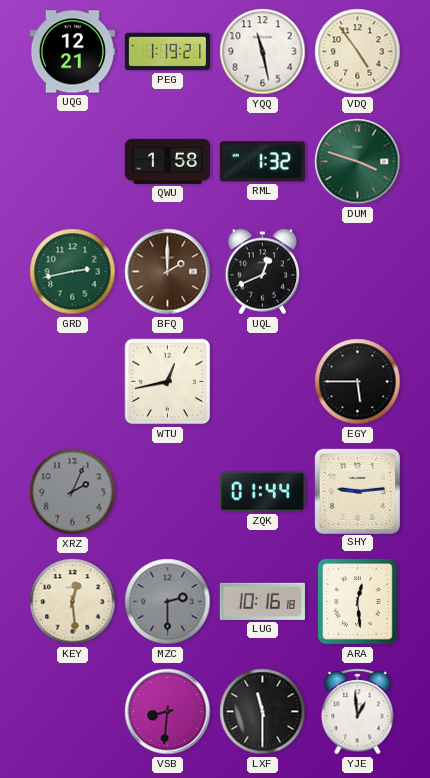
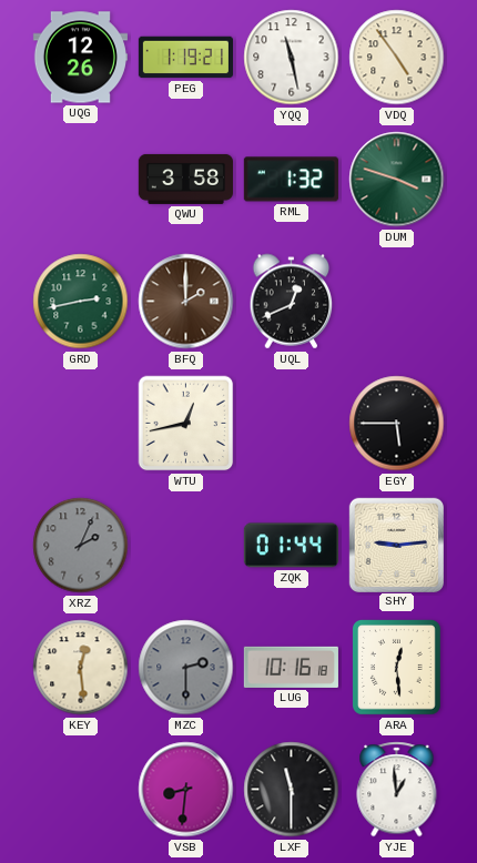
UQG: 12:21 -> 12:26
QWU: 1:58 -> 3:58
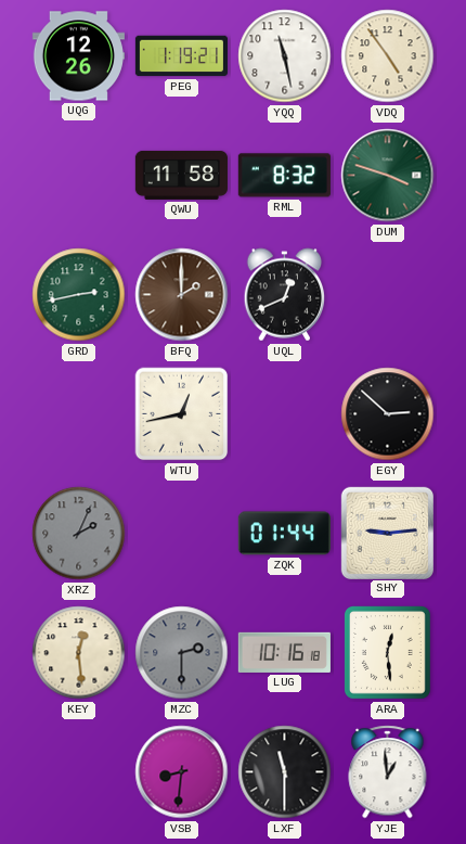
QWU: 3:58 -> 11:58
RML: 1:32 -> 8:32
EGY: 5:45 -> 2:52
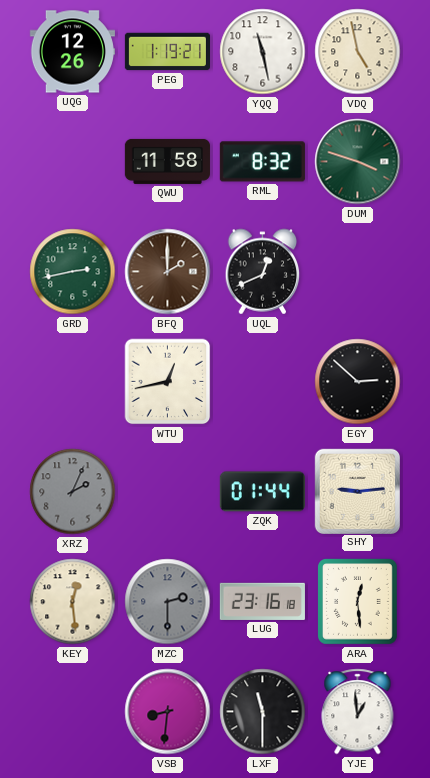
VDQ: 4:54 -> 4:58
LUG: 10:16 -> 23:16
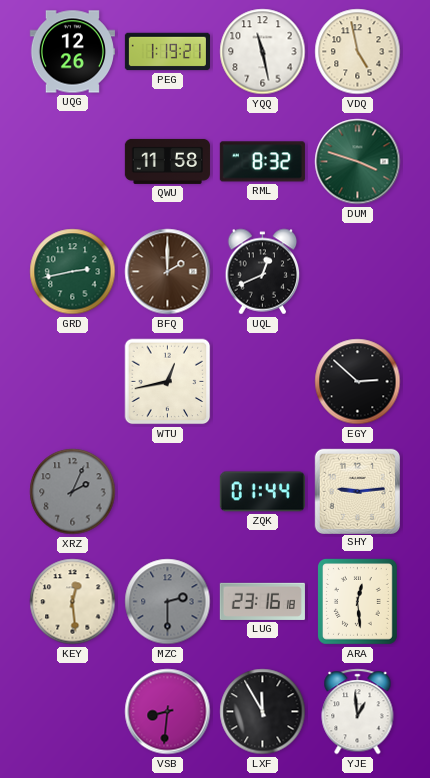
LXF: 11:30 -> 11:55
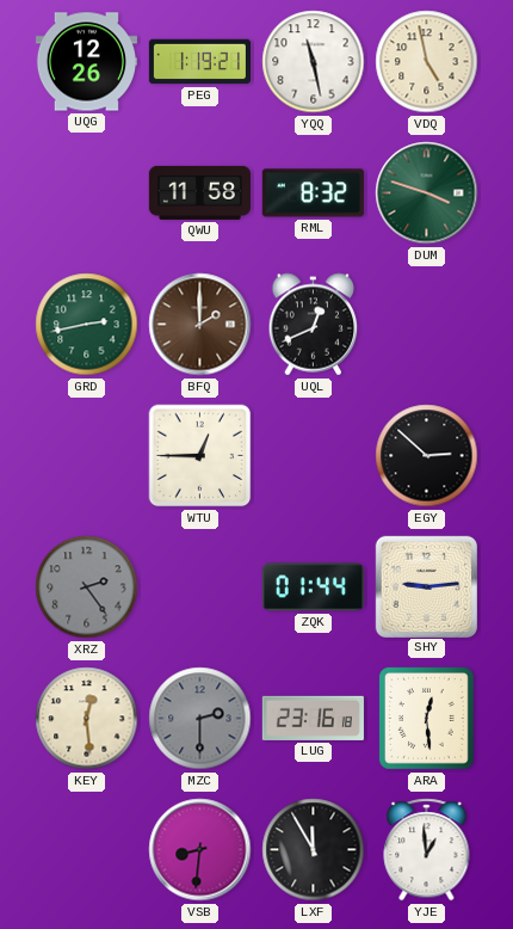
WTU: 12:43 -> 12:45
XRZ: 2:04 -> 2:24
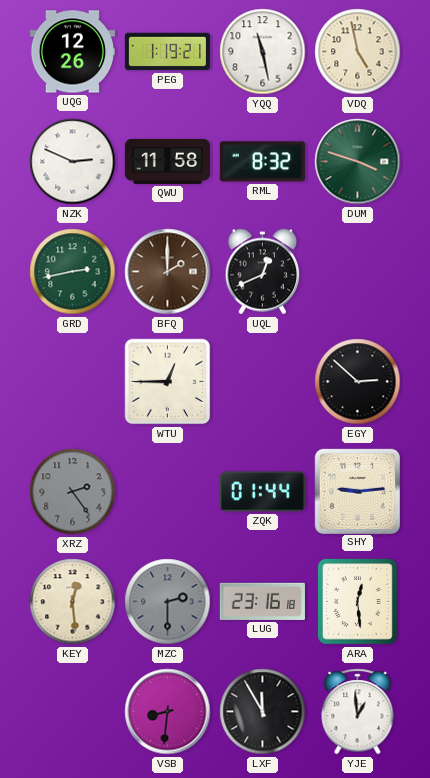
NZK: none -> 2:49
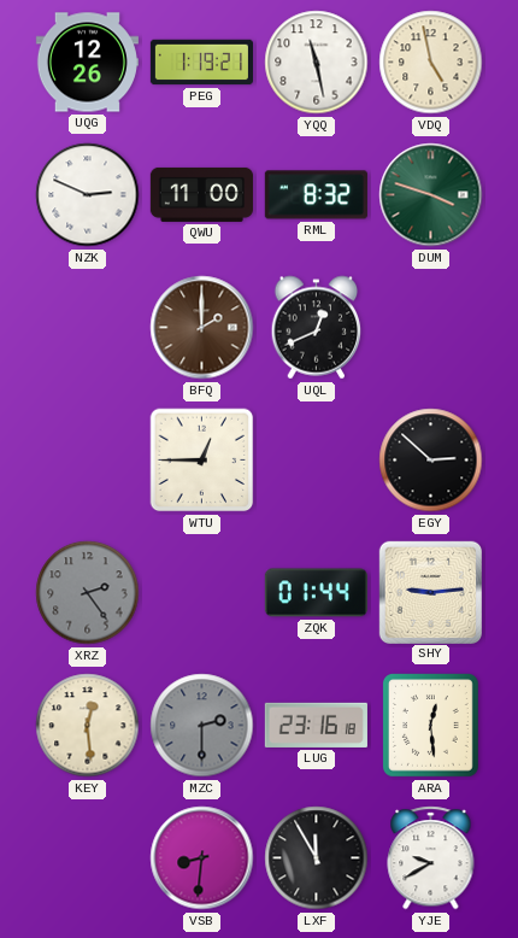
QWU: 11:58 -> 11:00
GRD: 2:43 -> none
YJE: 12:59 -> 9:40
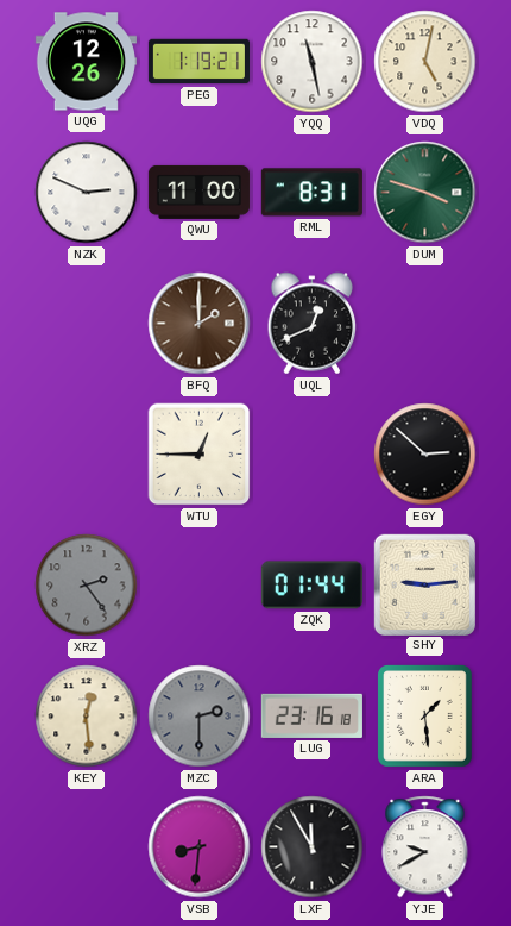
VDQ: 4:58 -> 5:02
RML: 8:32 -> 8:31
ARA: 12:29 -> 1:29
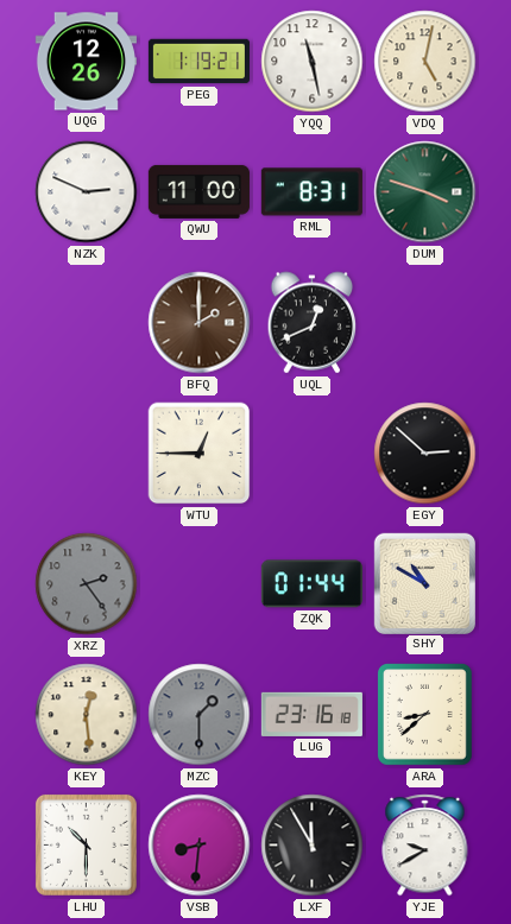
SHY: 9:14 -> 10:50
MZC: 2:30 -> 1:30
ARA: 1:29 -> 8:38
LHU: none -> 10:30
